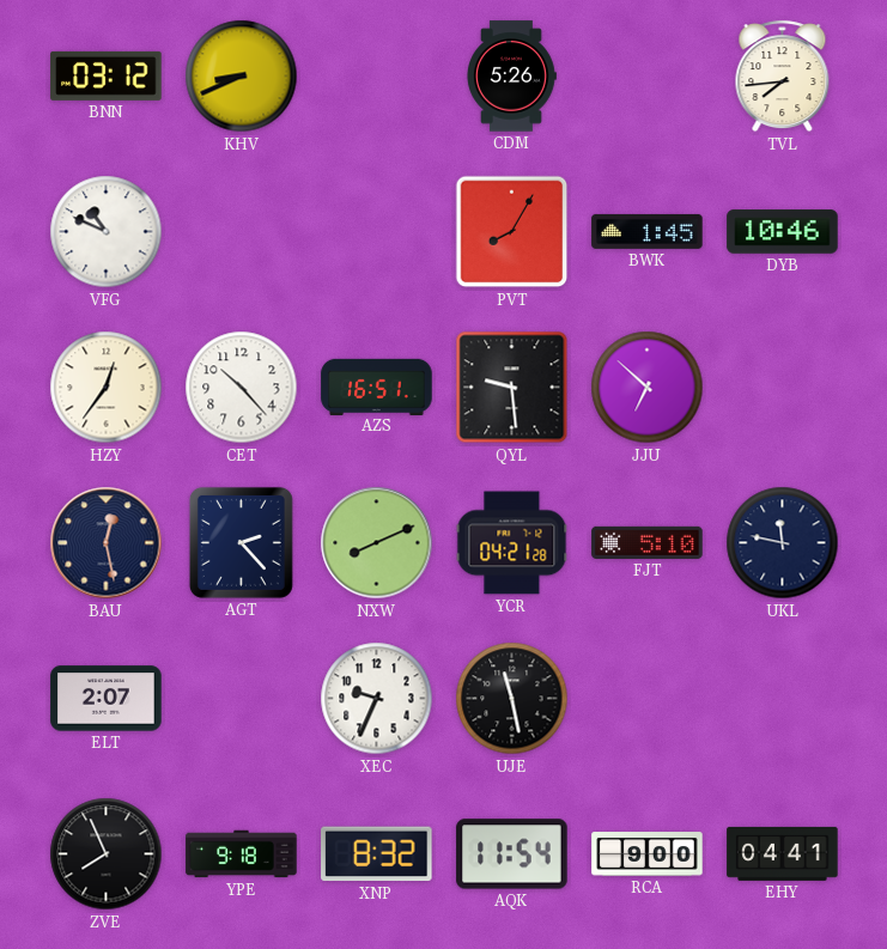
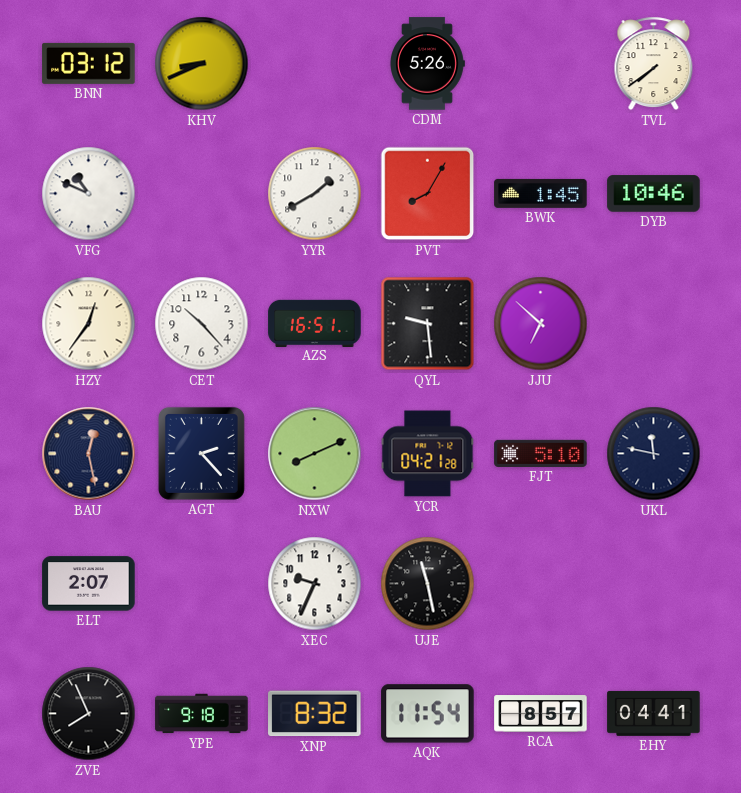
TVL: 7:44 -> 7:39
YYR: none -> 1:40
RCA: 9:00 -> 8:57
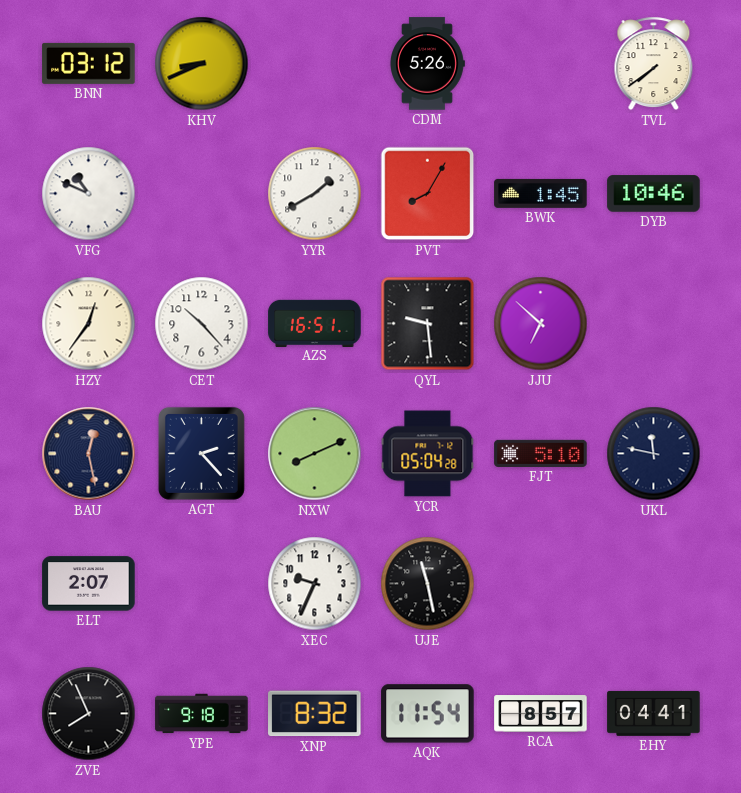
YCR: 04:21 -> 05:04
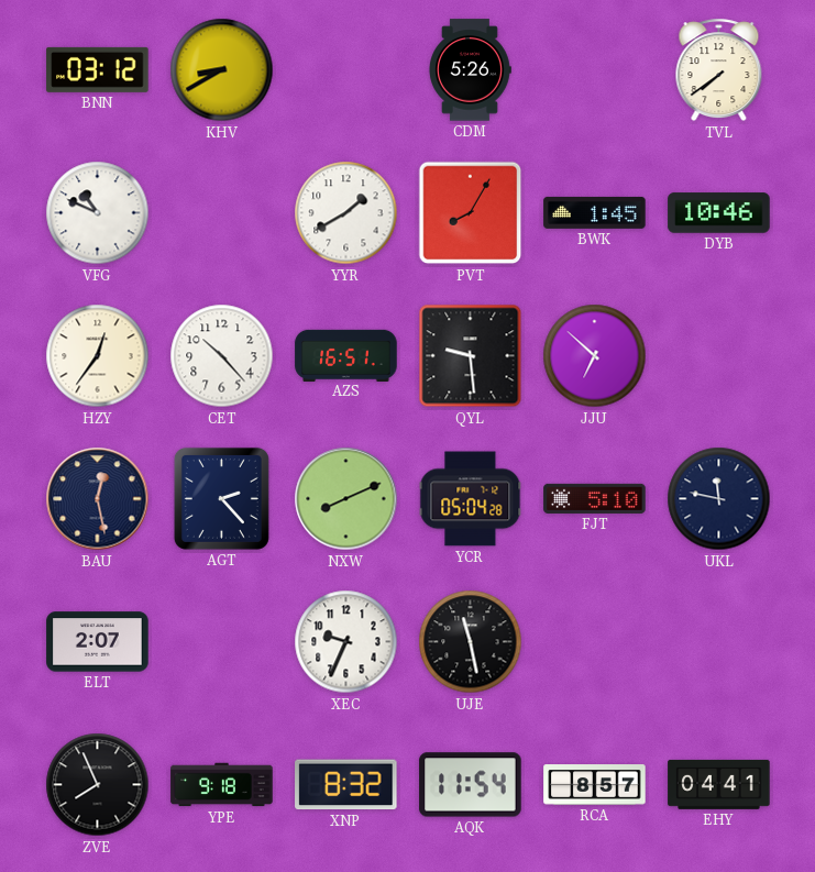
KHV: 8:41 -> 8:40
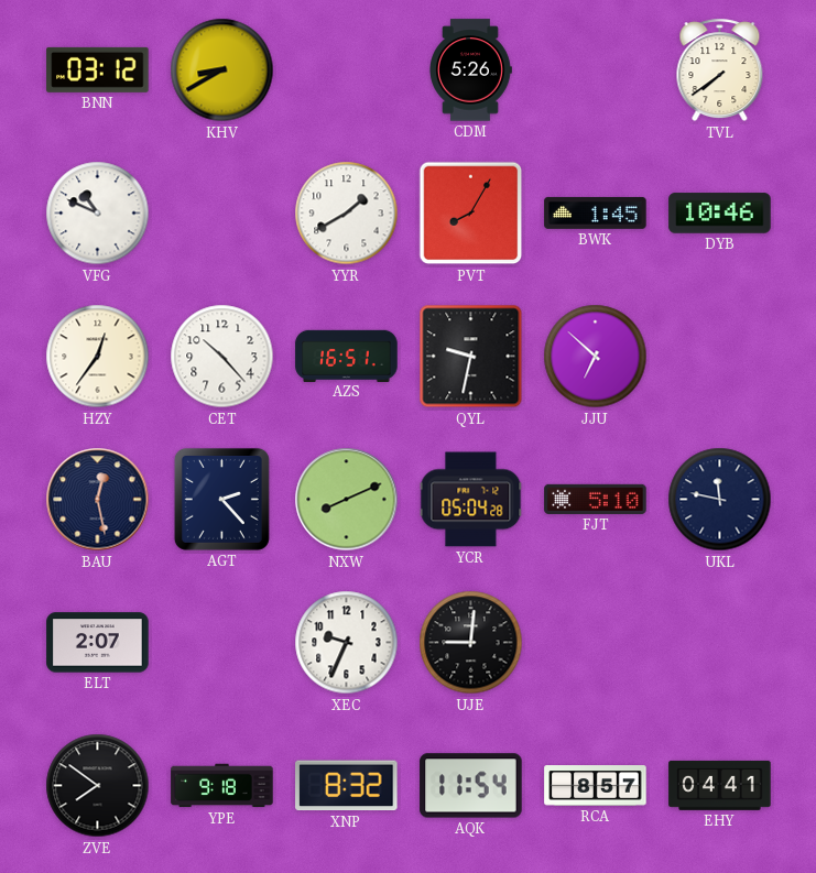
QYL: 9:29 -> 9:32
UJE: 11:28 -> 9:01
ZVE: 7:56 -> 7:51
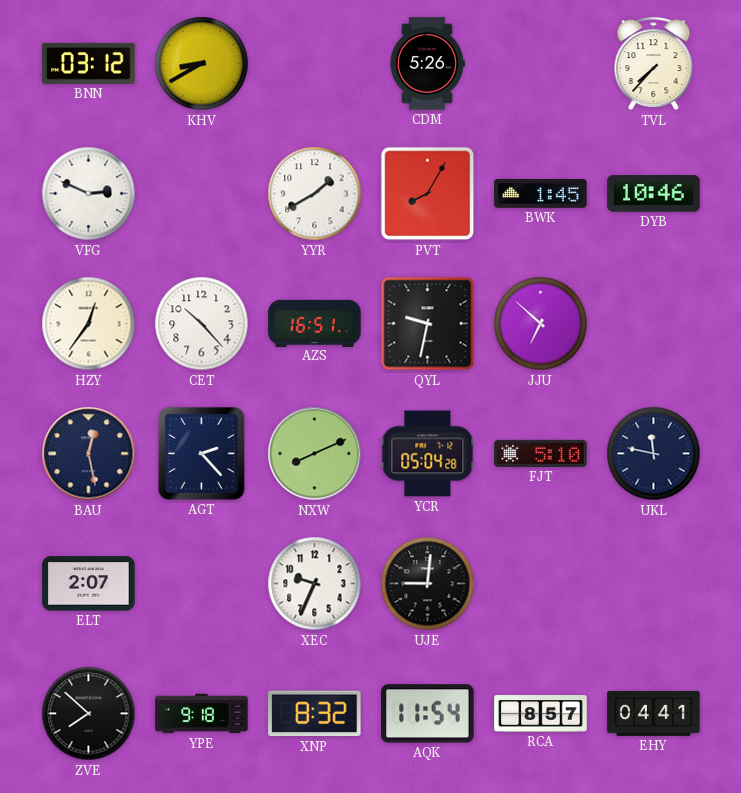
TVL: 7:39 -> 7:37
VFG: 10:49 -> 2:49
ZVE: 7:51 -> 7:52
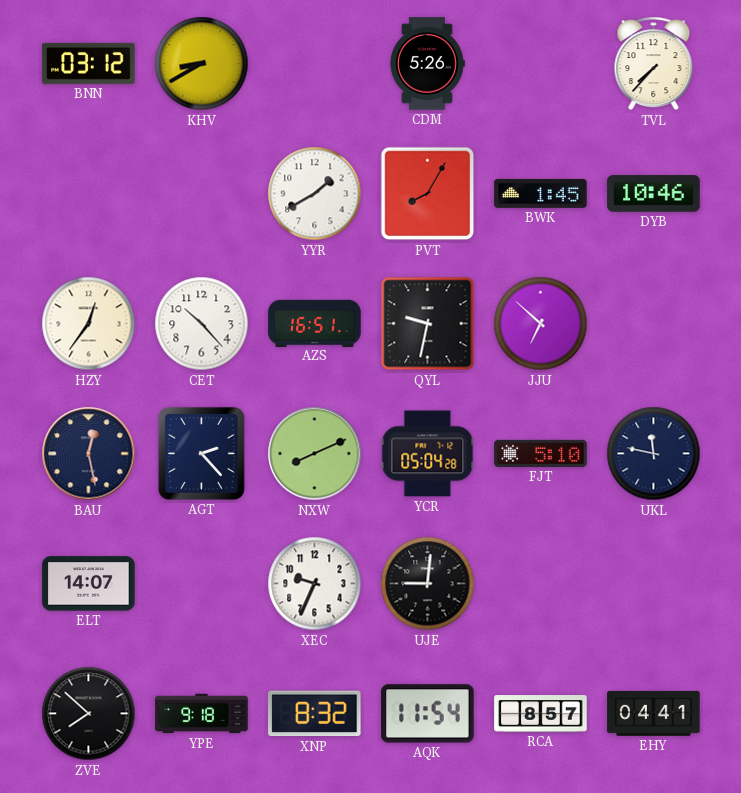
VFG: 2:49 -> none
ELT: 2:07 -> 14:07
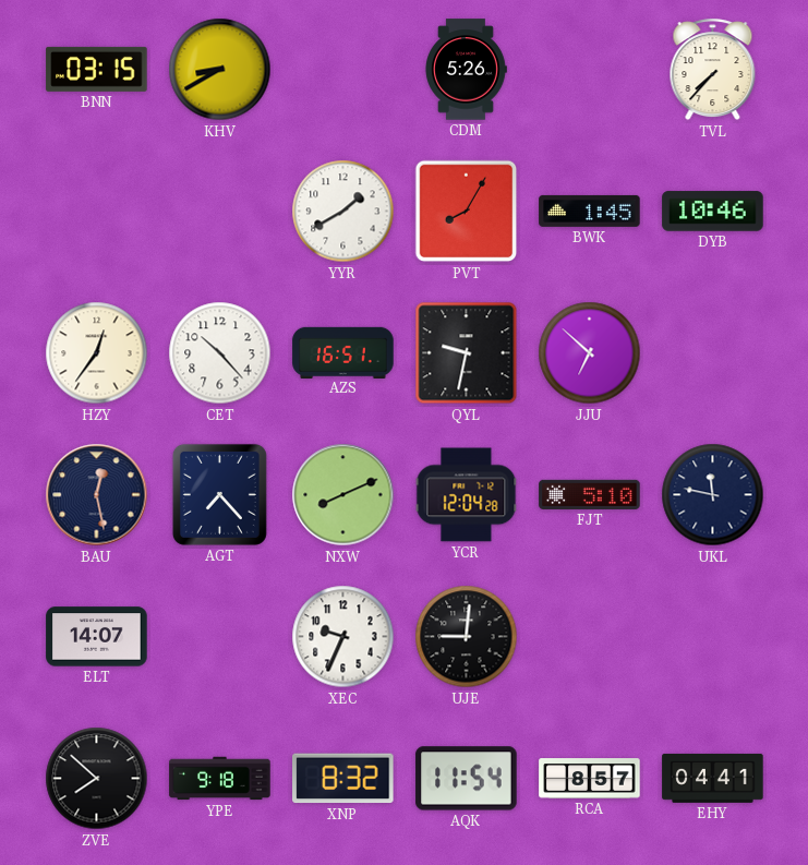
BNN: 03:12 -> 03:15
AGT: 2:23 -> 7:23
YCR: 05:04 -> 12:04
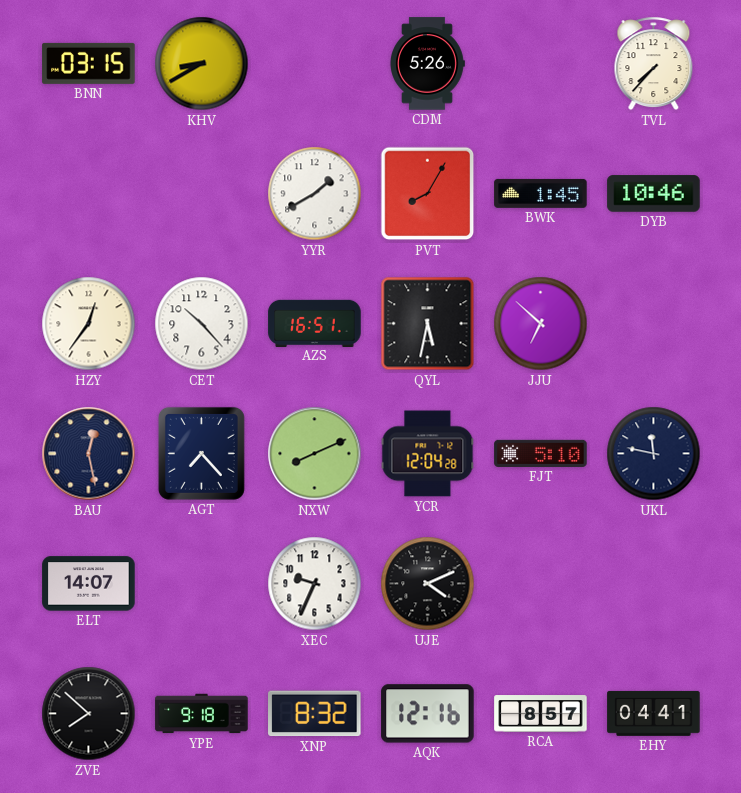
QYL: 9:32 -> 5:32
UJE: 9:01 -> 4:11
AQK: 11:54 -> 12:16
